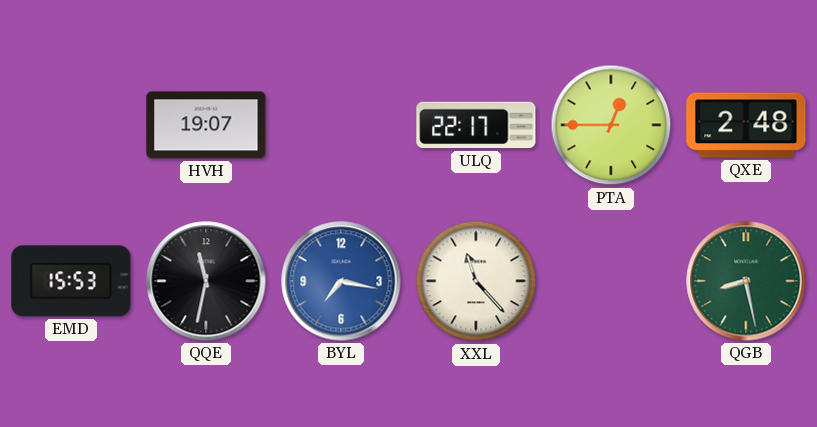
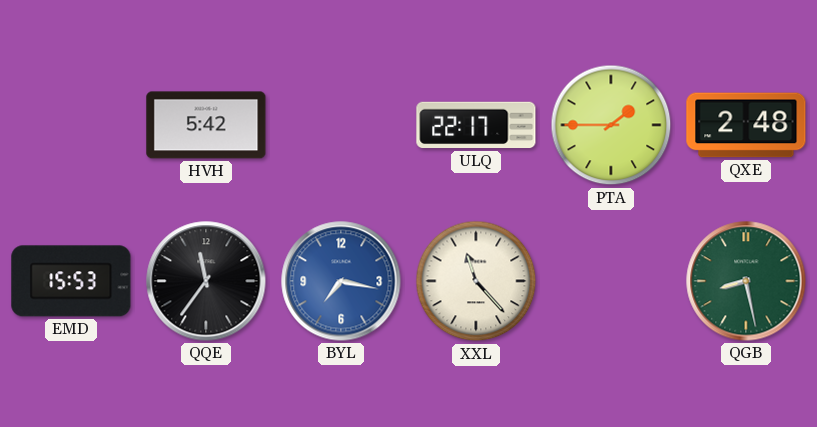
HVH: 19:07 -> 5:42
PTA: 12:45 -> 1:45
QQE: 11:32 -> 11:36
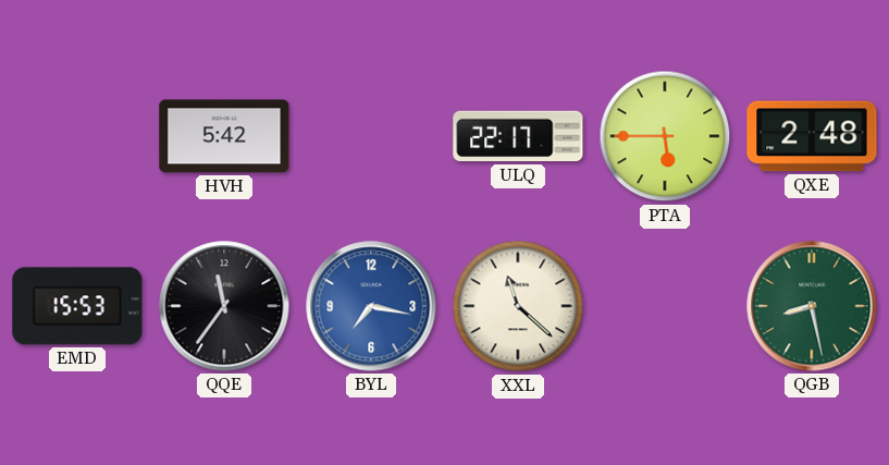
PTA: 1:45 -> 5:45
XXL: 11:23 -> 11:22
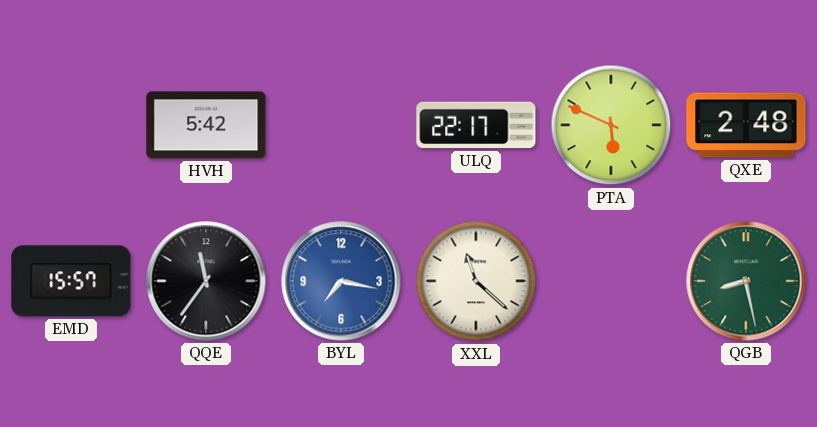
PTA: 5:45 -> 5:49
EMD: 15:53 -> 15:57
